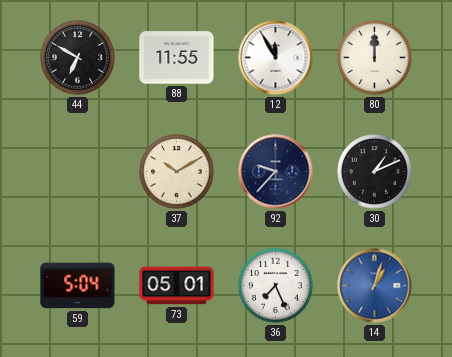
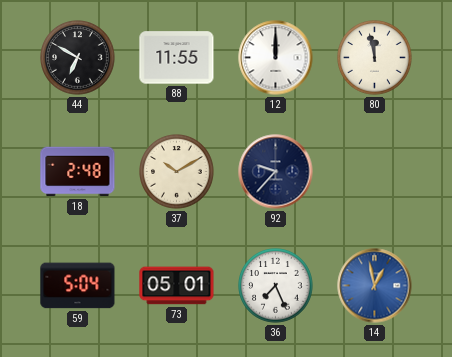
12: 11:55 -> 12:00
80: 12:00 -> 11:58
18: none -> 2:48
30: 1:11 -> none
14: 1:03 -> 12:58
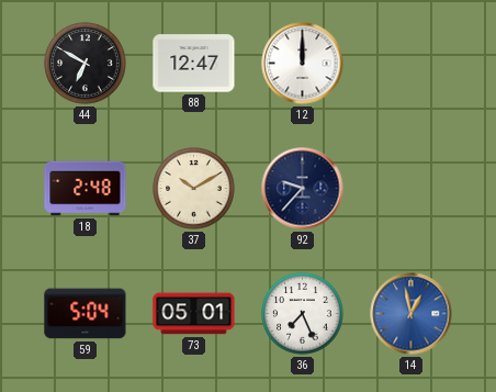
88: 11:55 -> 12:47
80: 11:58 -> none
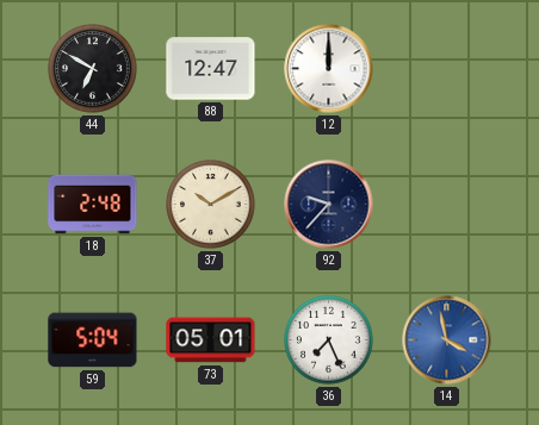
14: 12:58 -> 3:58
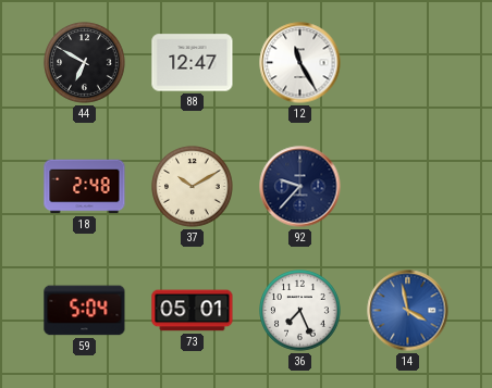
12: 12:00 -> 11:25
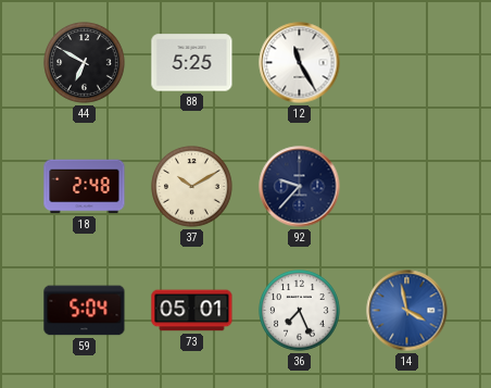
88: 12:47 -> 5:25
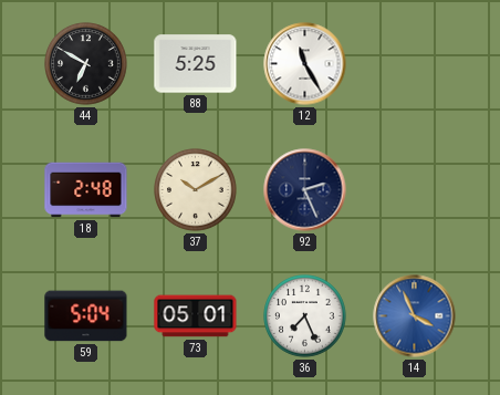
92: 9:37 -> 2:26
14: 3:58 -> 3:56
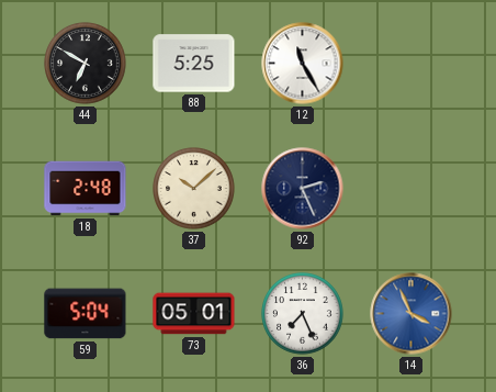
37: 10:10 -> 10:08
